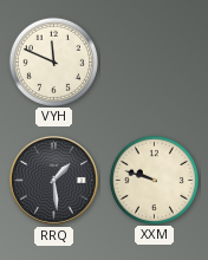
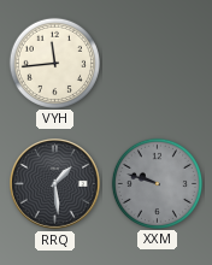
VYH: 11:49 -> 11:44
XXM dial: cream -> grey
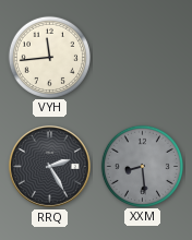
RRQ: 1:29 -> 2:25
XXM: 9:48 -> 8:29
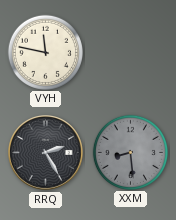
VYH: 11:44 -> 11:47
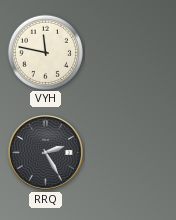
XXM: 8:29 -> none
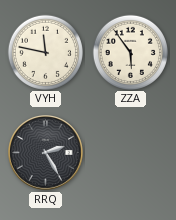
ZZA: none -> 5:54
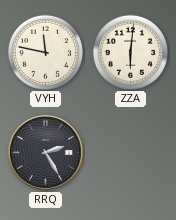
ZZA: 5:54 -> 6:01
